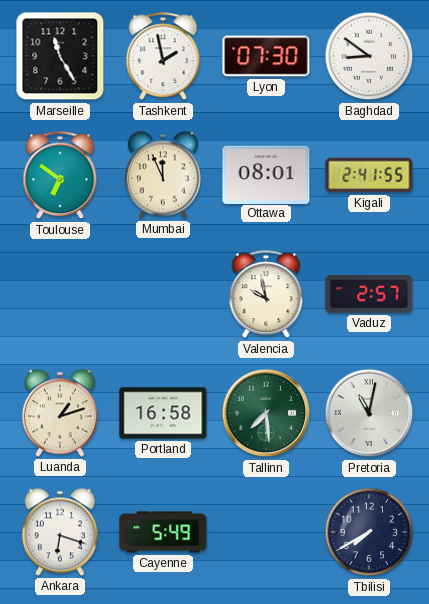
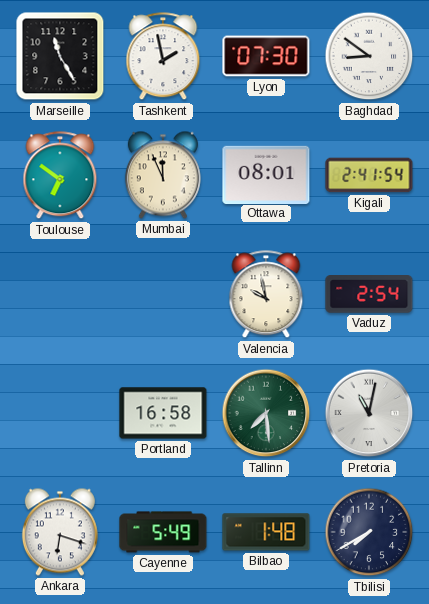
Kigali: 2:41:55 -> 2:41:54
Vaduz: 2:57 -> 2:54
Luanda: 1:12 -> none
Bilbao: none -> 1:48
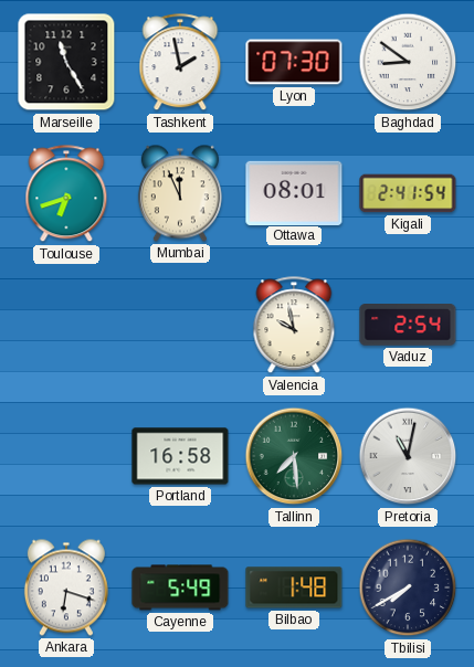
Toulouse: 6:51 -> 6:42
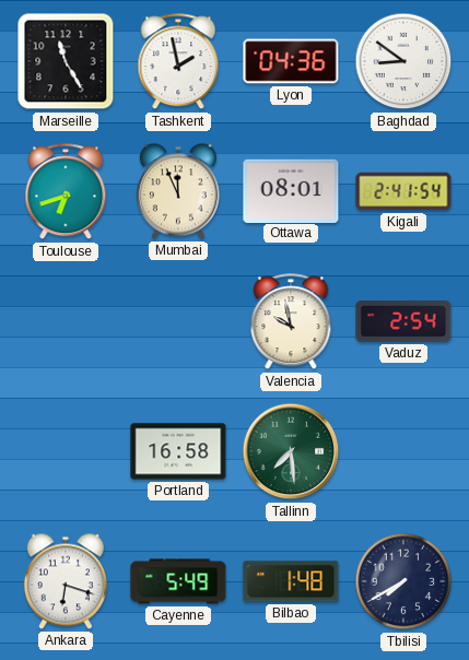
Lyon: 07:30 -> 04:36
Pretoria: 11:02 -> none
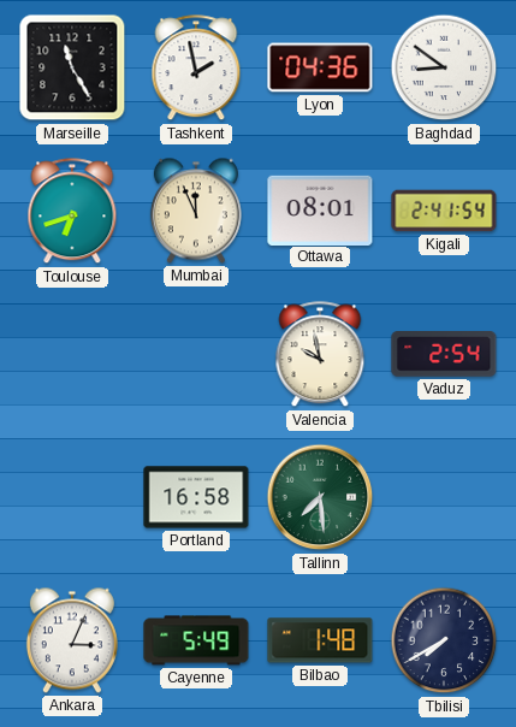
Ankara: 6:18 -> 3:04
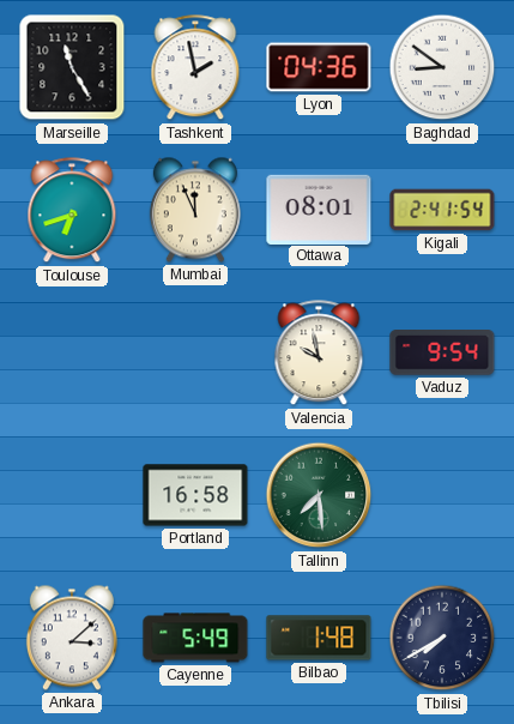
Vaduz: 2:54 -> 9:54
Ankara: 3:04 -> 3:08
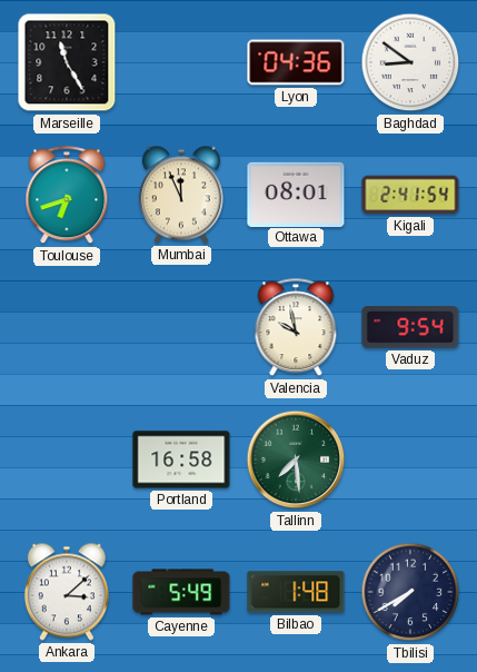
Tashkent: 1:58 -> none
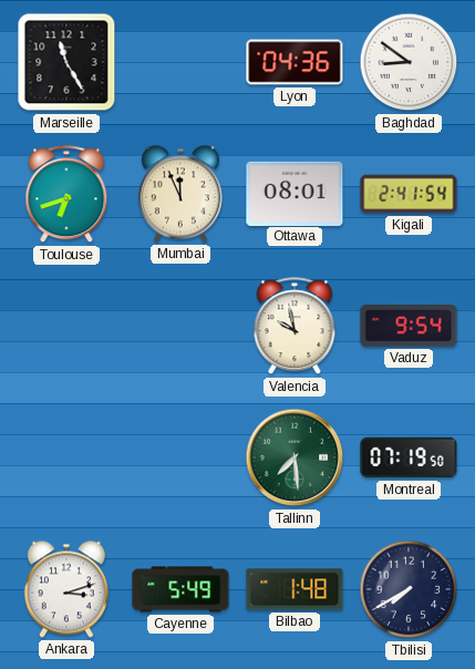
Portland: 16:58 -> none
Montreal: none -> 07:19
Ankara: 3:08 -> 3:12
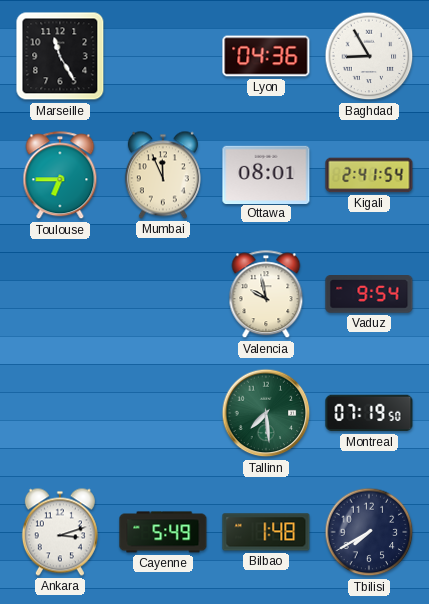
Baghdad: 8:51 -> 8:55
Toulouse: 6:42 -> 6:45
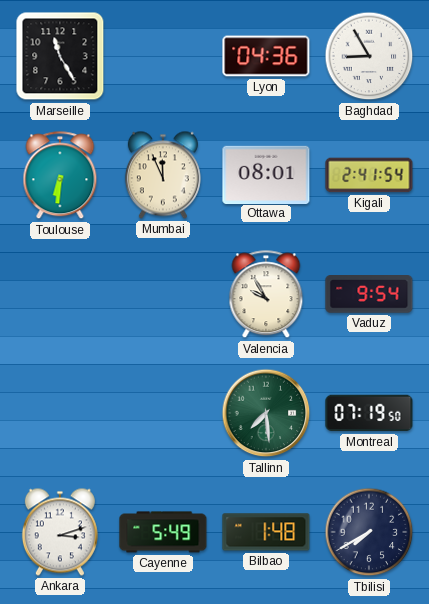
Toulouse: 6:45 -> 6:31
Valencia: 9:58 -> 9:55
